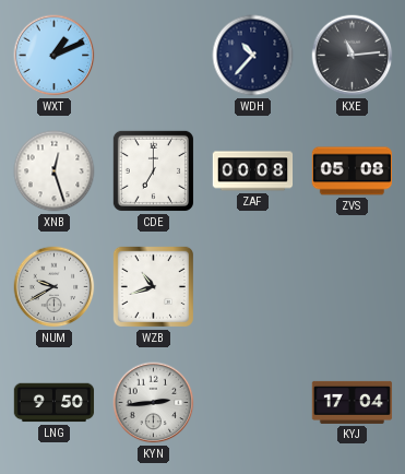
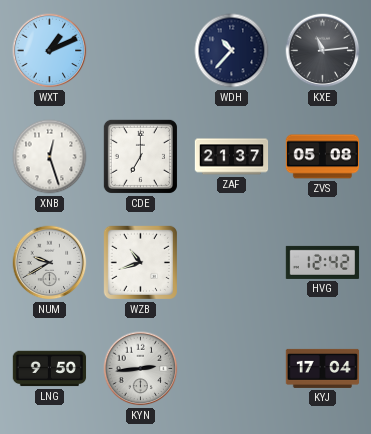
ZAF: 00:08 -> 21:37
HVG: none -> 12:42
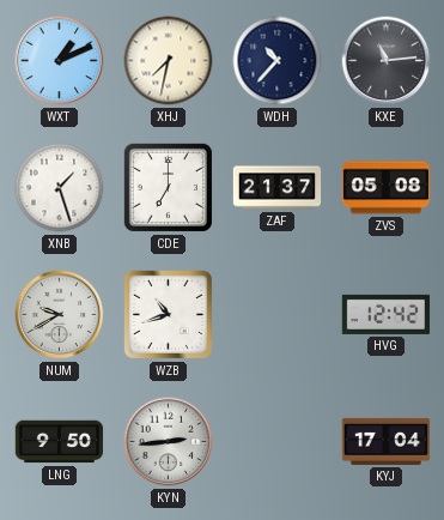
XHJ: none -> 7:32
XNB: 12:27 -> 1:27
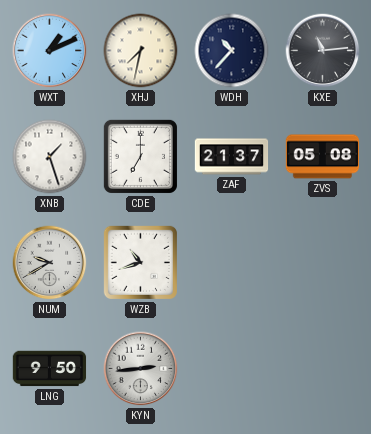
HVG: 12:42 -> none
KYJ: 17:04 -> none
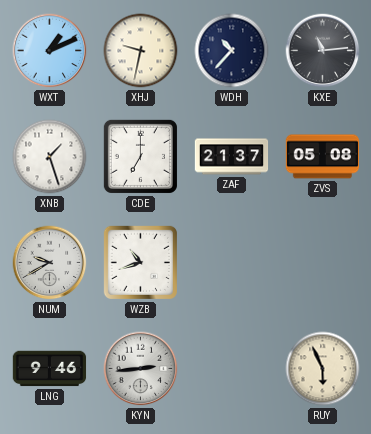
XHJ: 7:32 -> 9:32
LNG: 9:50 -> 9:46
RUY: none -> 5:56
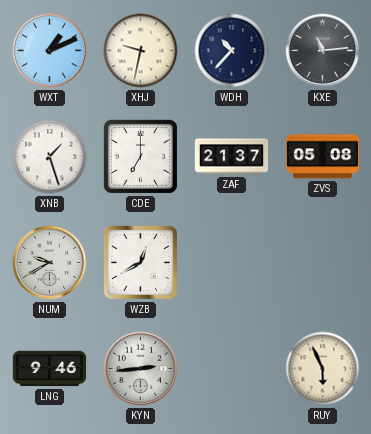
WZB: 10:42 -> 12:40
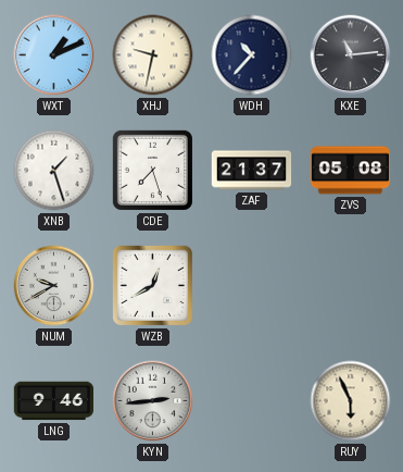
CDE: 7:00 -> 7:27
